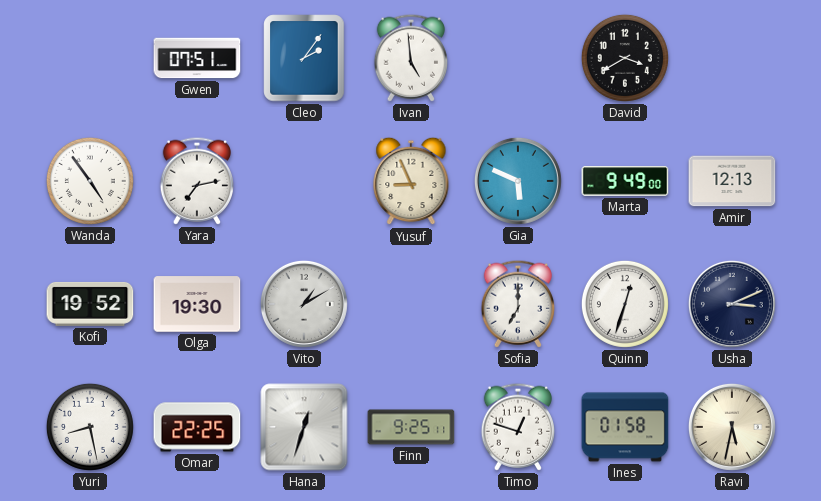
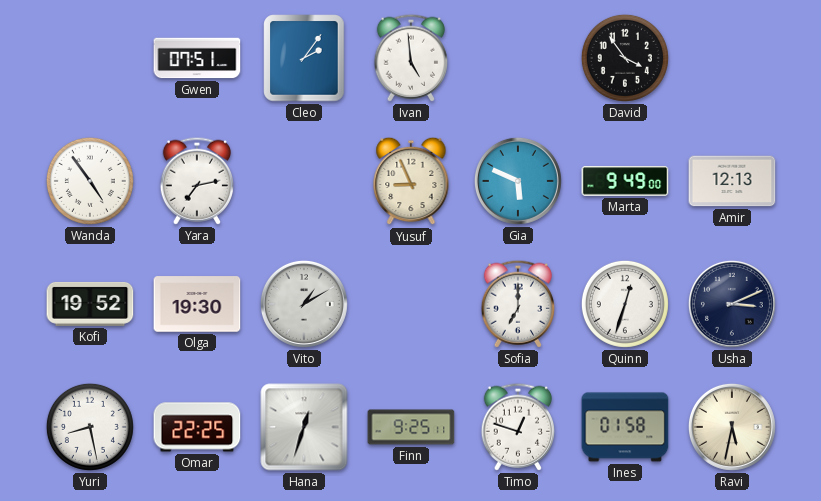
David: 3:40 -> 3:54
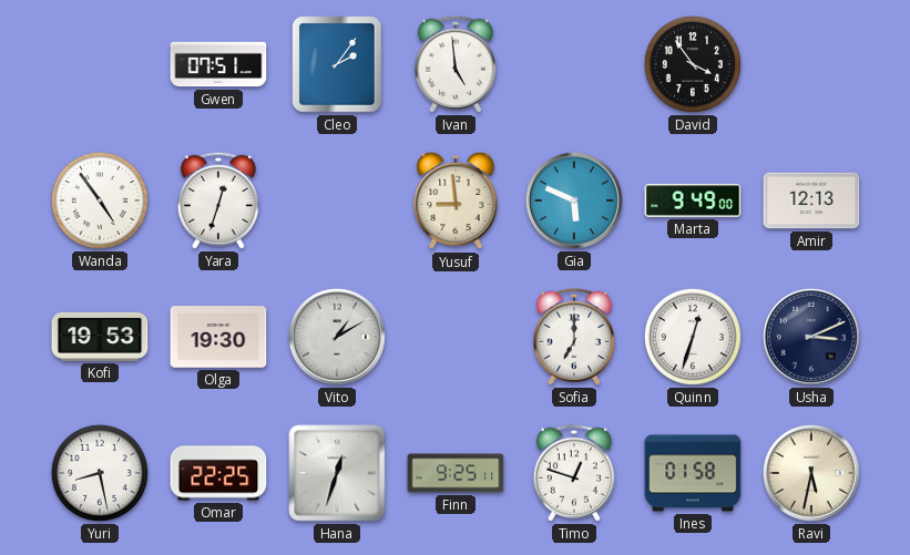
Yara: 7:13 -> 12:33
Yusuf: 8:56 -> 8:59
Kofi: 19:52 -> 19:53
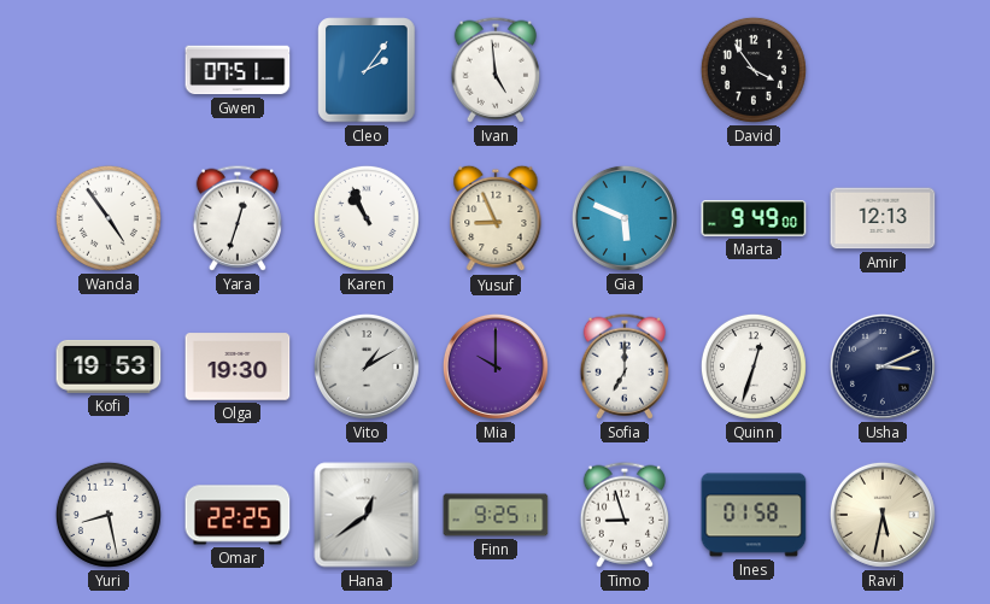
Karen: none -> 10:56
Yusuf: 8:59 -> 8:56
Mia: none -> 10:00
Hana: 12:33 -> 12:39
Timo: 12:48 -> 8:57
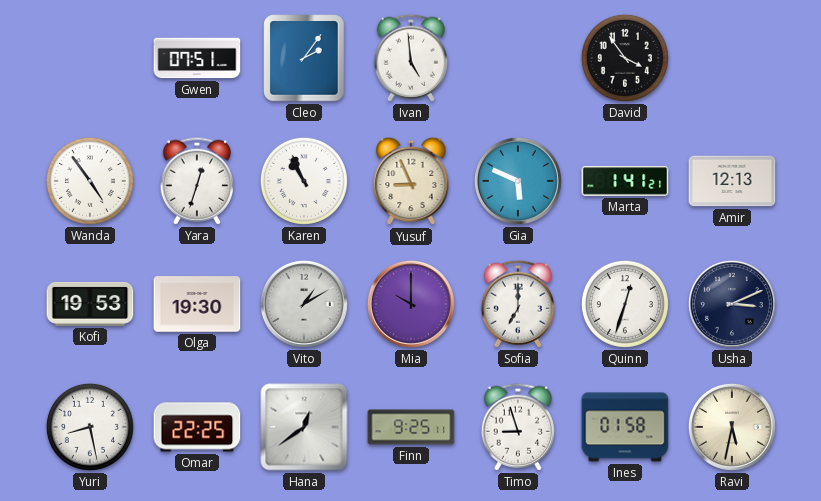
Marta: 9:49 -> 1:41
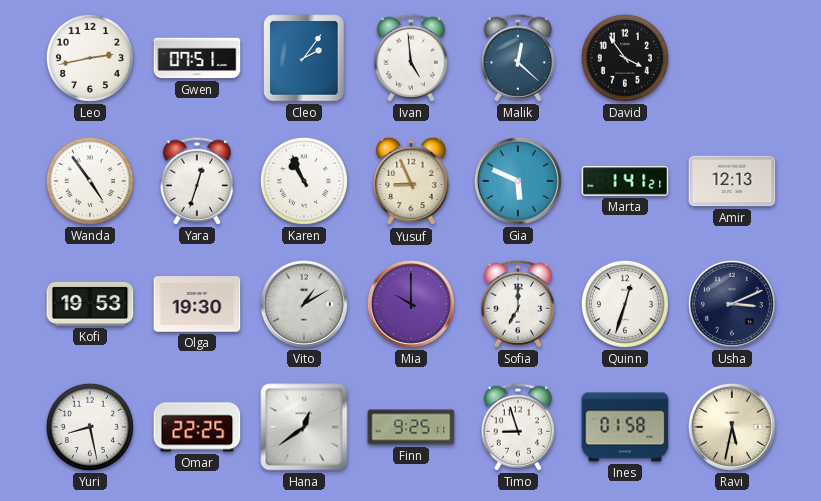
Leo: none -> 2:43
Malik: none -> 12:22
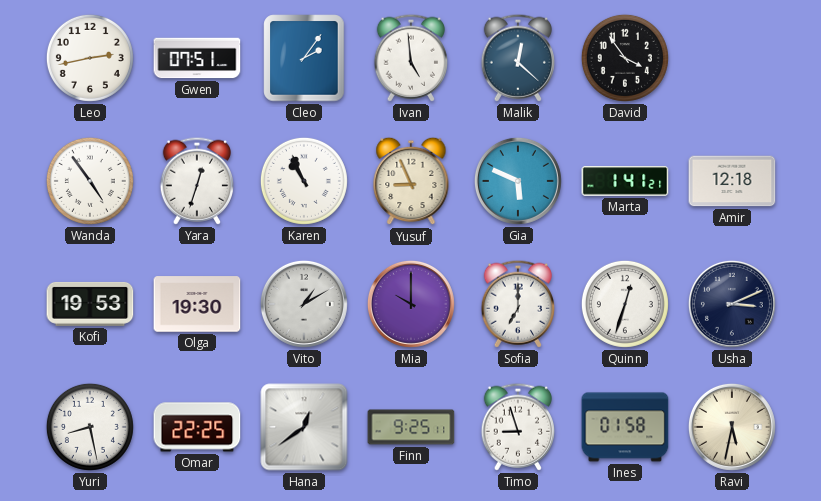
Amir: 12:13 -> 12:18
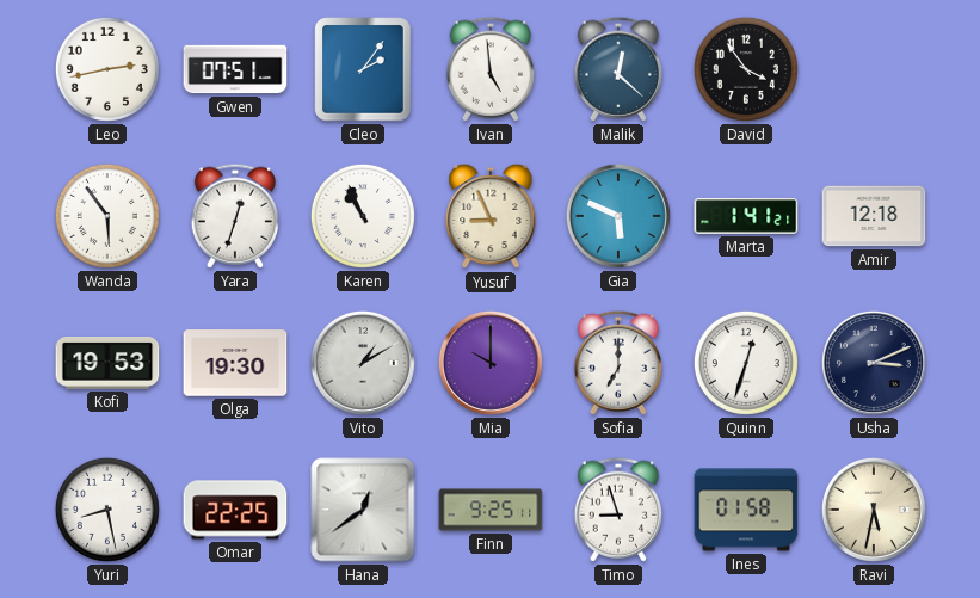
Wanda: 4:54 -> 5:54
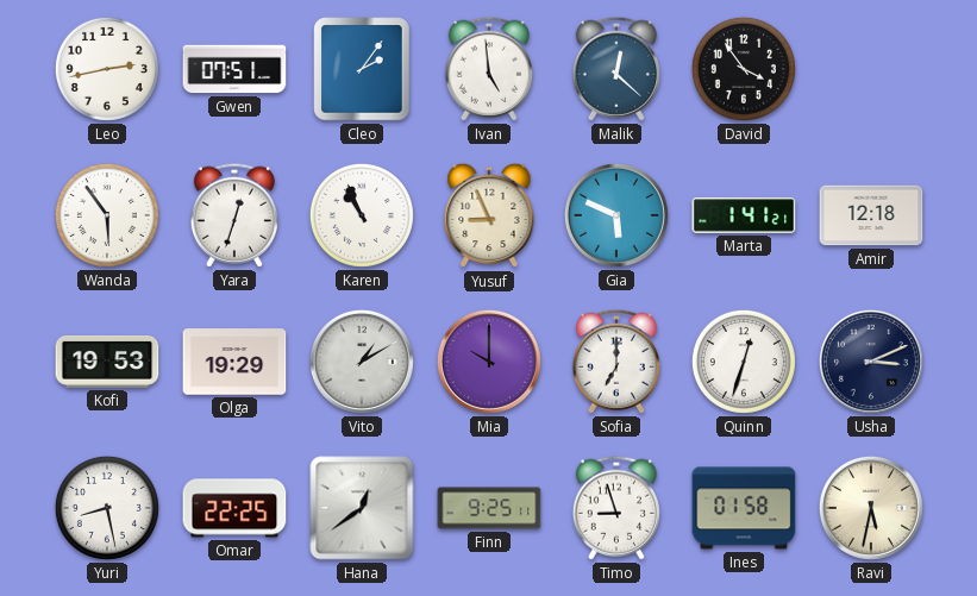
Olga: 19:30 -> 19:29
